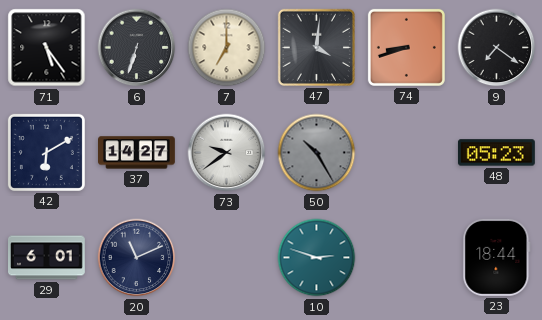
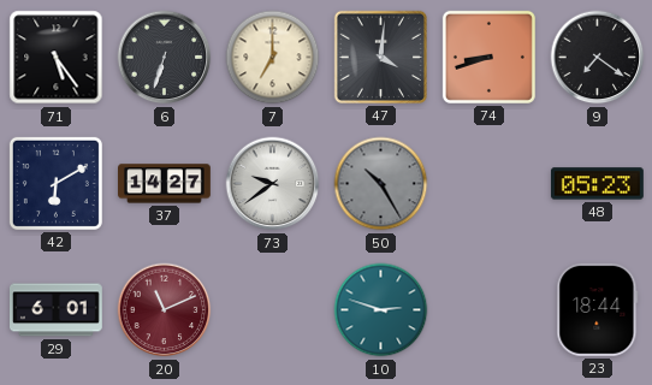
20 dial: navy -> burgundy
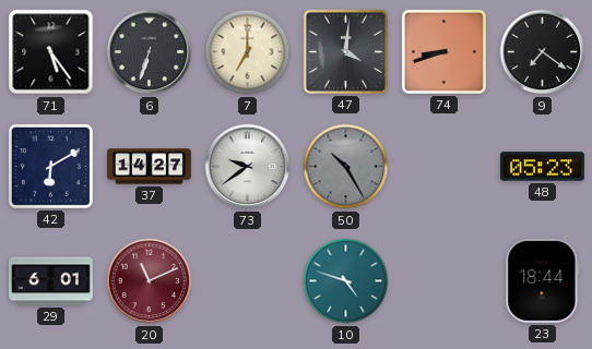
10: 2:48 -> 4:48
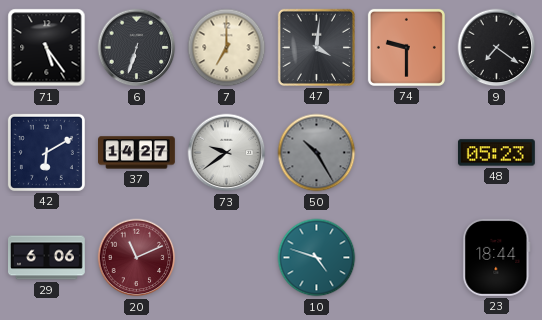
74: 8:42 -> 9:30
29: 6:01 -> 6:06
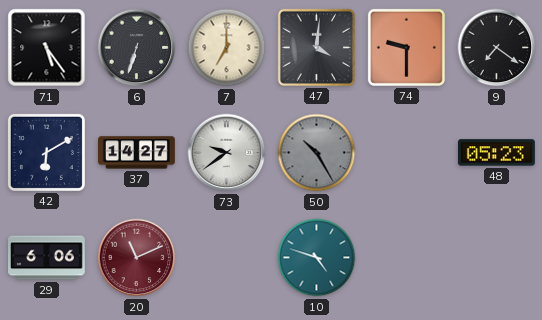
23: 18:44 -> none
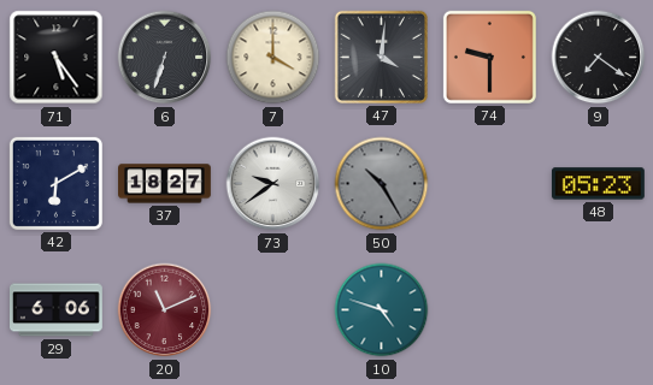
7: 7:00 -> 4:00
37: 14:27 -> 18:27
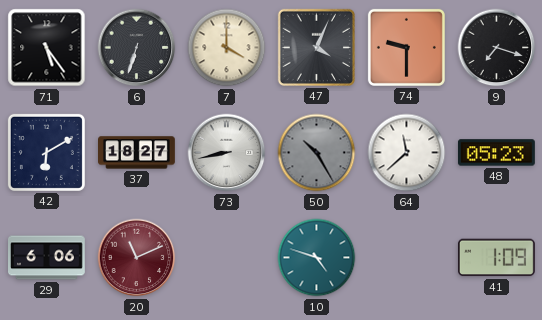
47: 4:01 -> 4:04
9: 7:21 -> 7:18
73: 9:39 -> 8:43
64: none -> 11:38
41: none -> 1:09
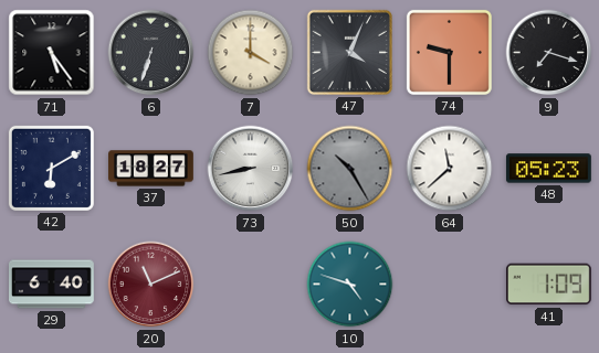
29: 6:06 -> 6:40
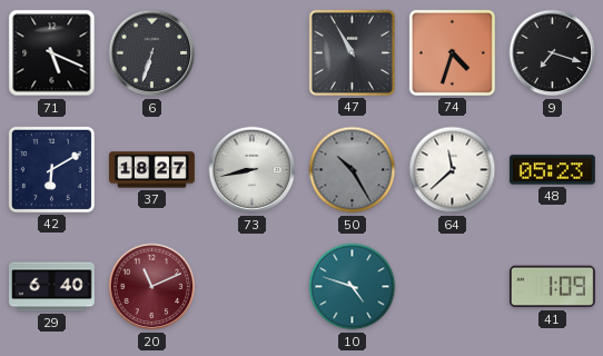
71: 5:24 -> 5:19
7: 4:00 -> none
47: 4:04 -> 10:55
74: 9:30 -> 4:33
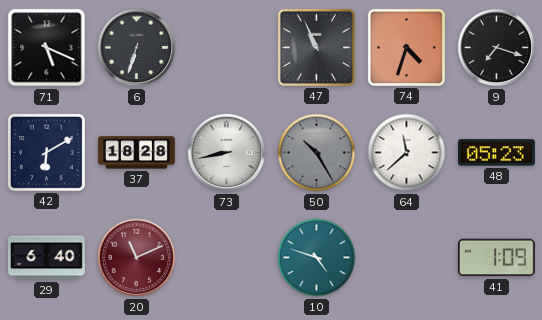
47: 10:55 -> 10:56
37: 18:27 -> 18:28
